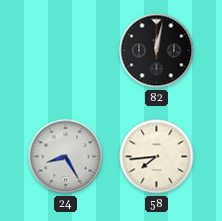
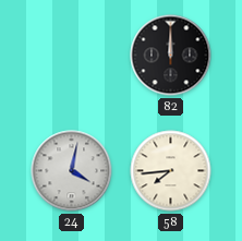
82: 12:02 -> 12:00
24: 8:25 -> 4:02
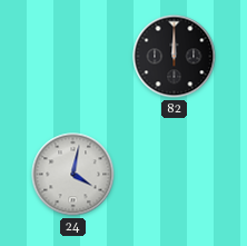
58: 7:44 -> none
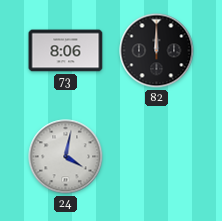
73: none -> 8:06
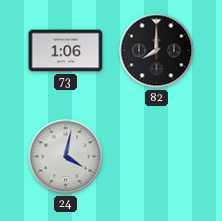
73: 8:06 -> 1:06
82: 12:00 -> 8:00
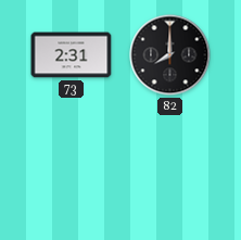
73: 1:06 -> 2:31
24: 4:02 -> none
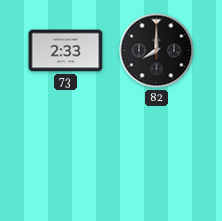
73: 2:31 -> 2:33
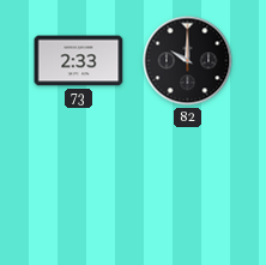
82: 8:00 -> 10:00
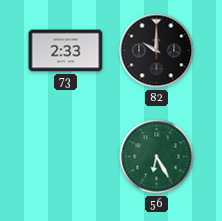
56: none -> 6:25
